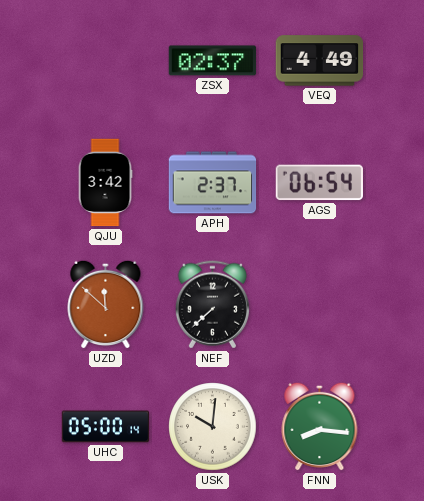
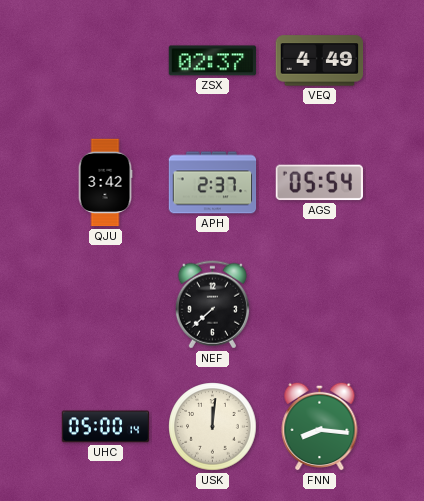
AGS: 06:54 -> 05:54
UZD: 11:52 -> none
USK: 10:01 -> 12:01
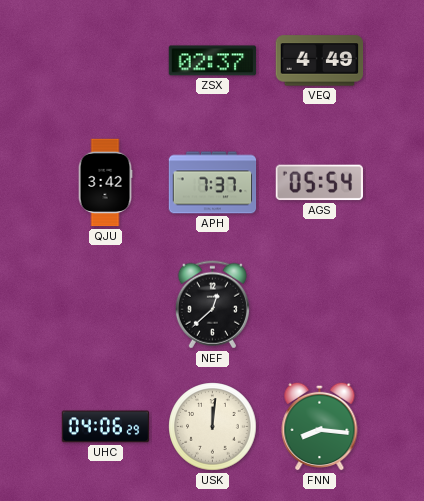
APH: 2:37 -> 7:37
NEF: 7:38 -> 12:38
UHC: 05:00 -> 04:06
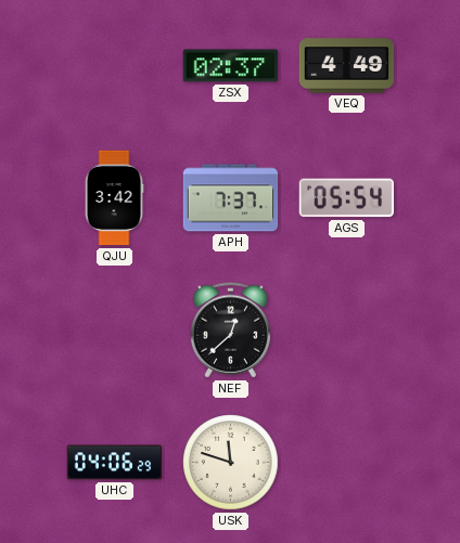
USK: 12:01 -> 11:48
FNN: 8:16 -> none
